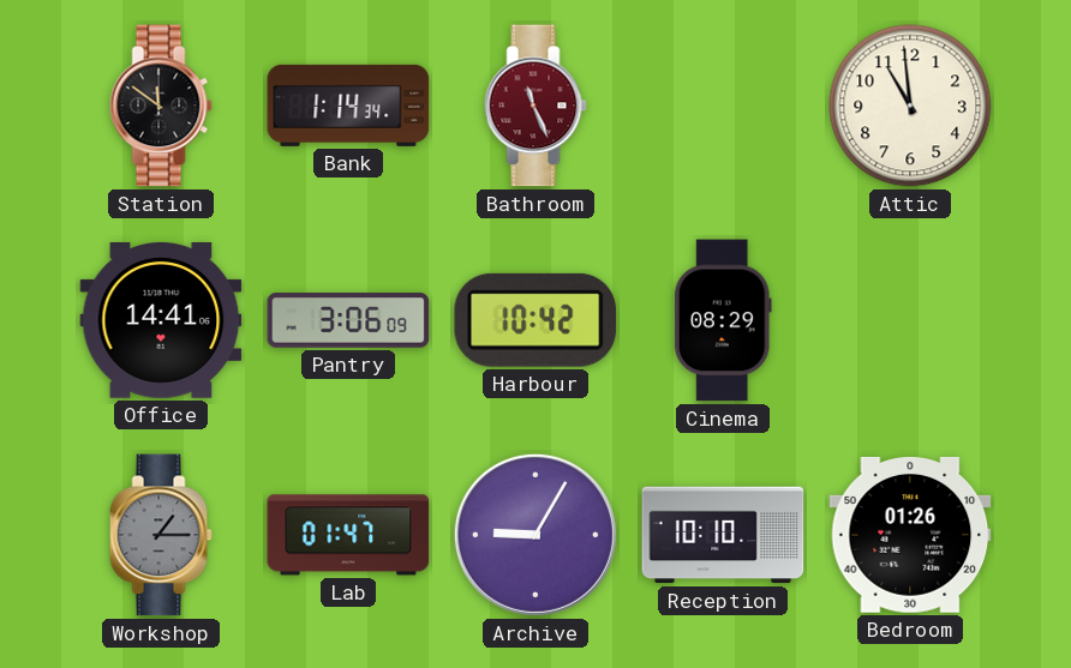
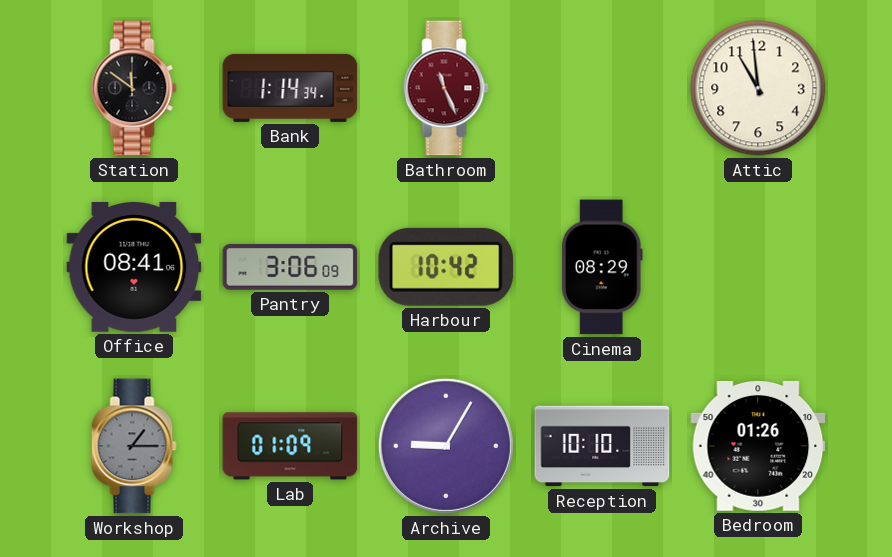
Office: 14:41 -> 08:41
Lab: 01:47 -> 01:09
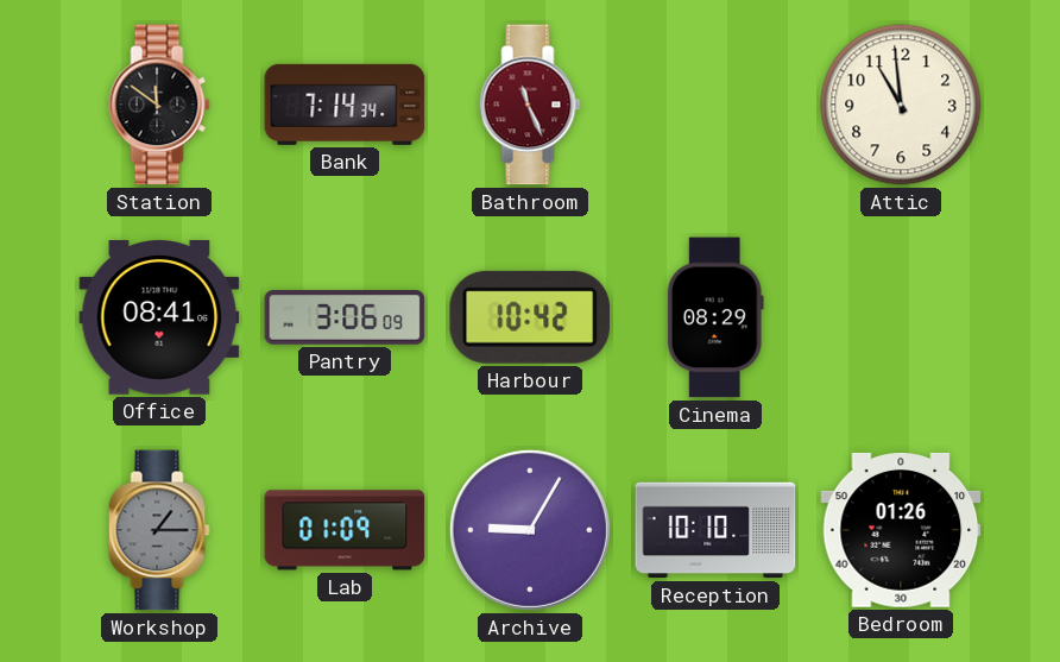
Bank: 1:14 -> 7:14
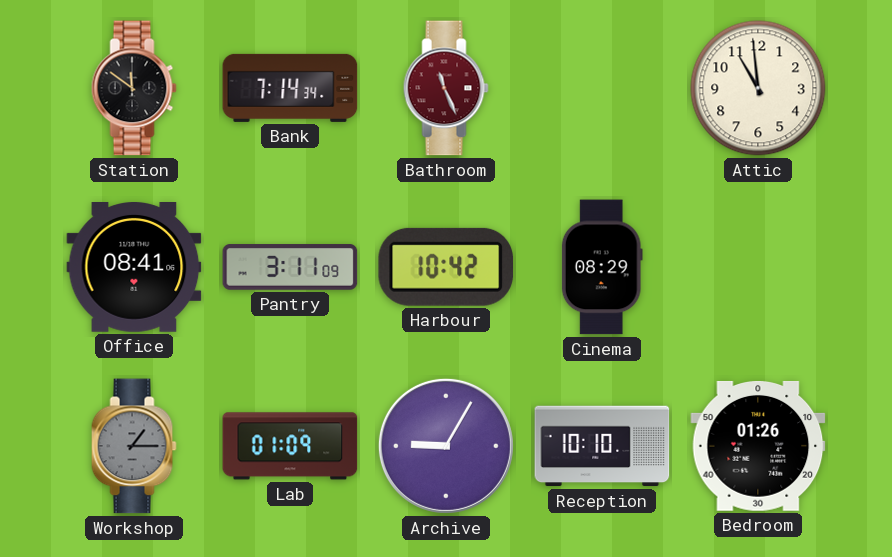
Pantry: 3:06 -> 3:11
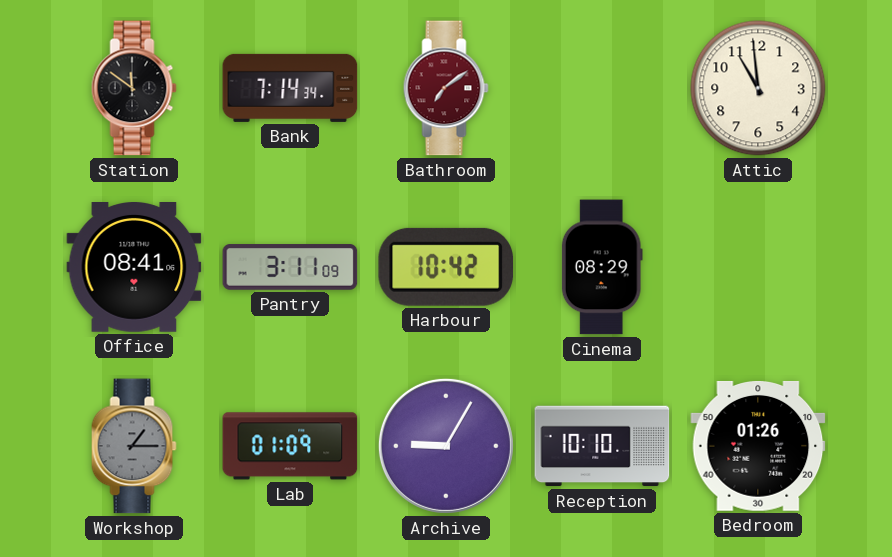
Bathroom: 11:26 -> 7:09
